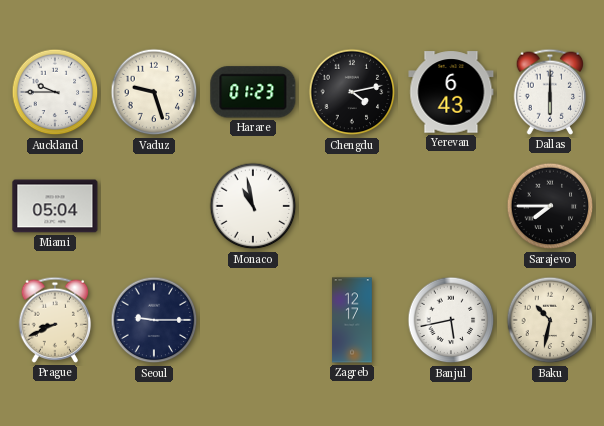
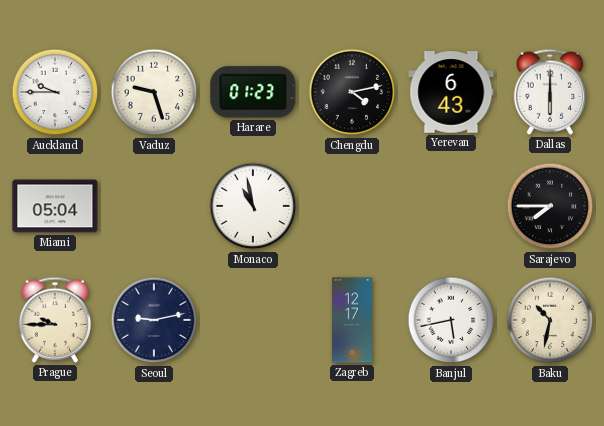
Prague: 8:41 -> 9:45
Seoul: 9:15 -> 9:13
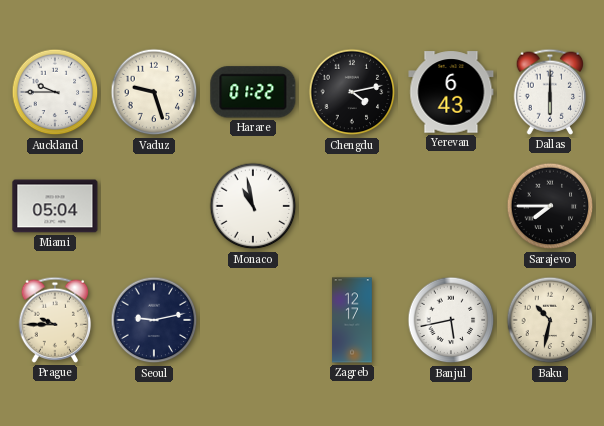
Harare: 01:23 -> 01:22
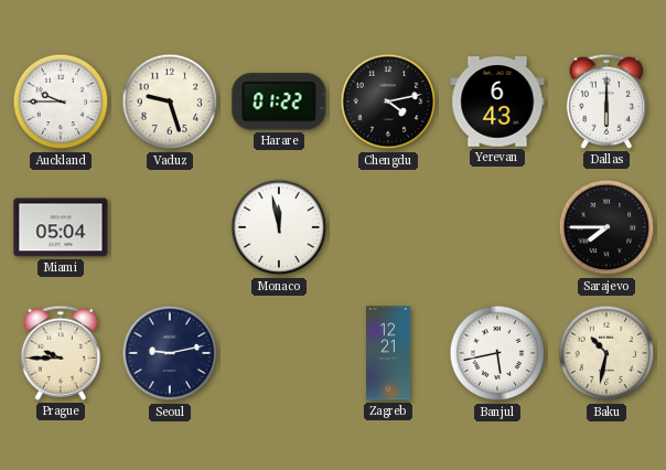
Monaco: 10:58 -> 11:58
Zagreb: 12:17 -> 12:21
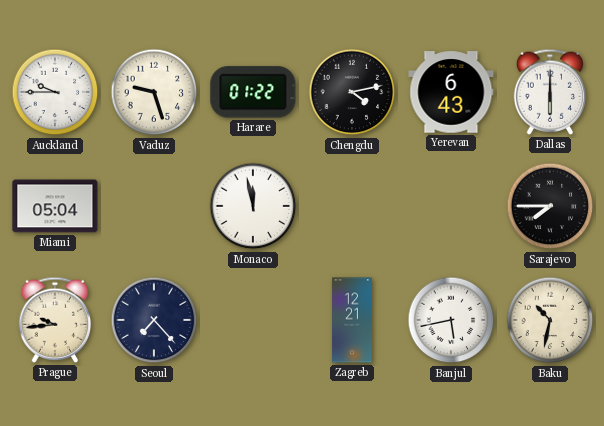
Prague: 9:45 -> 9:44
Seoul: 9:13 -> 7:23
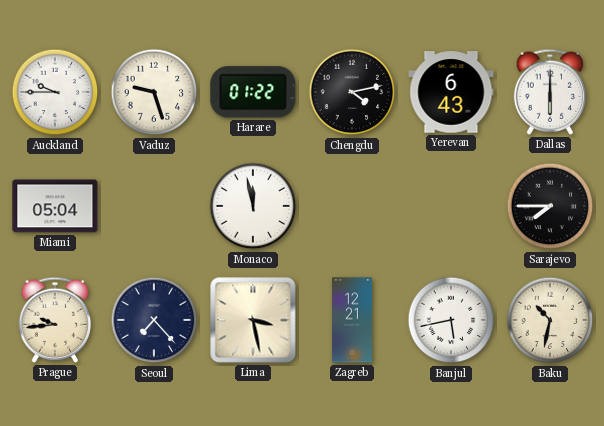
Lima: none -> 3:28
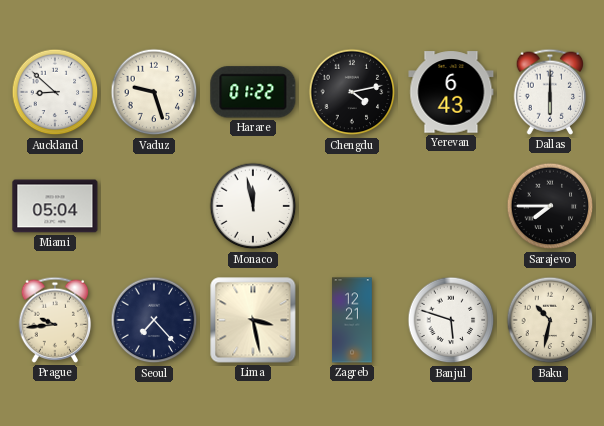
Auckland: 9:45 -> 8:52
Banjul: 5:43 -> 5:48
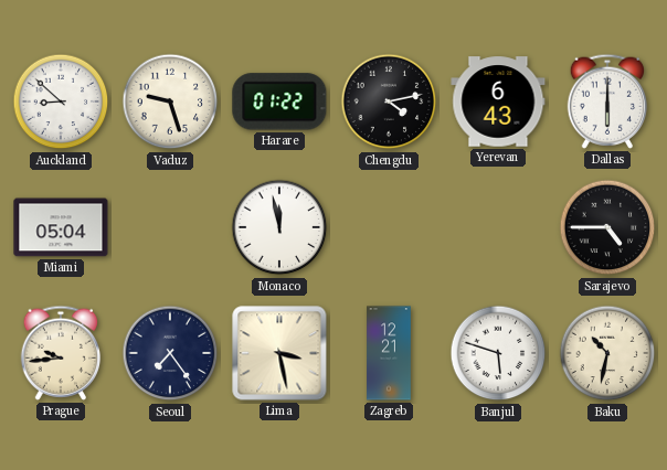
Sarajevo: 7:45 -> 4:45
Seoul: 7:23 -> 7:24
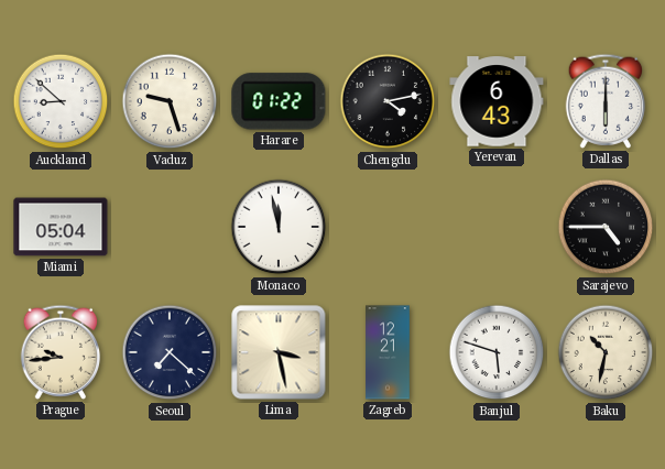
Seoul: 7:24 -> 7:22
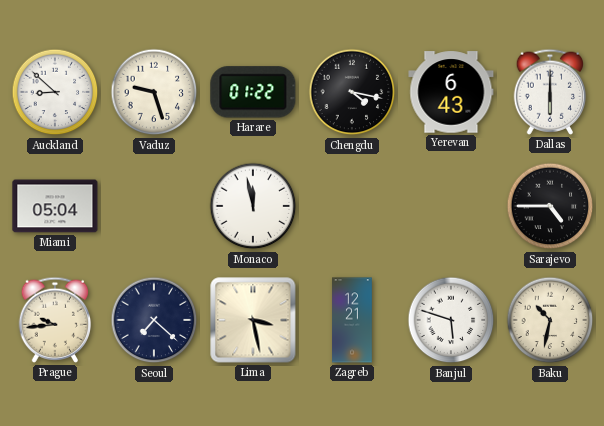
Chengdu: 4:13 -> 4:17
